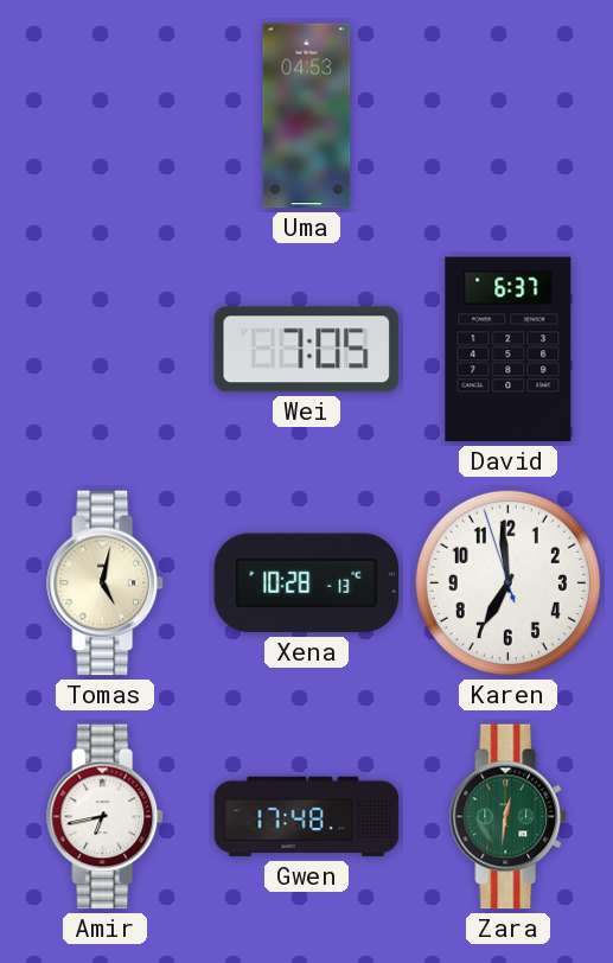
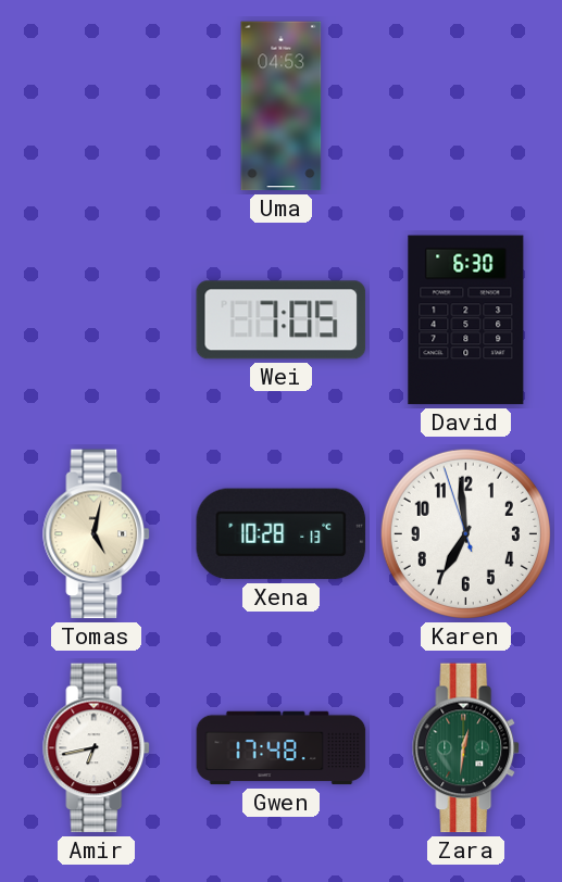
David: 6:37 -> 6:30
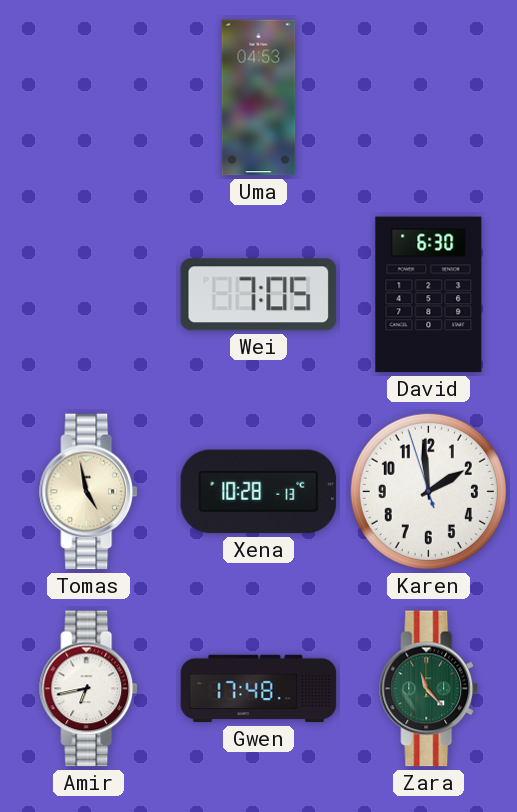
Tomas: 5:02 -> 4:58
Karen: 6:58 -> 1:58
Zara: 12:31 -> 11:23
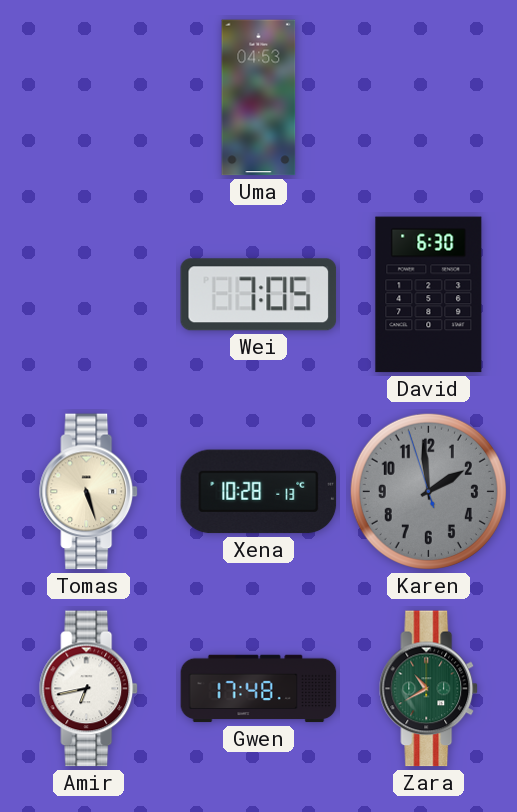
Tomas: 4:58 -> 5:27
Karen dial: white -> grey
Zara: 11:23 -> 10:40
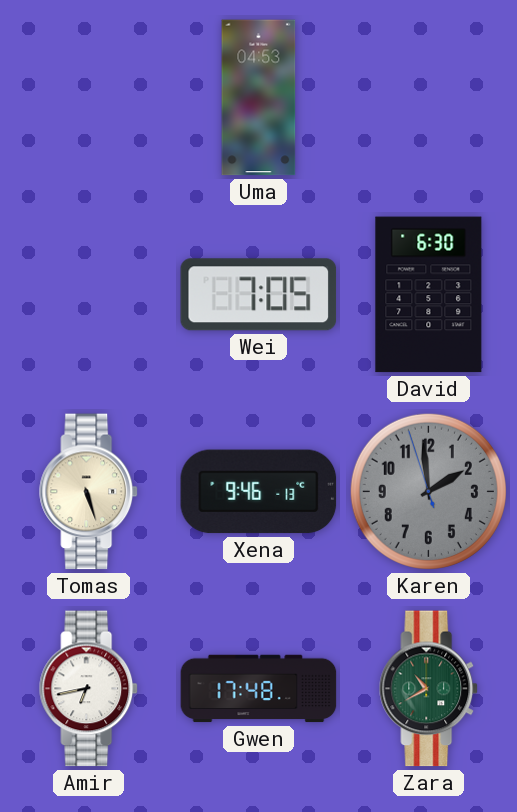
Xena: 10:28 -> 9:46
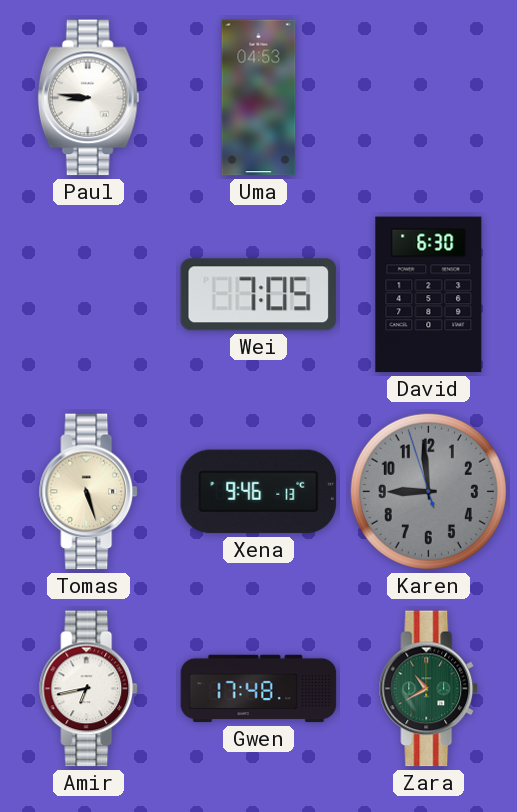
Paul: none -> 8:46
Karen: 1:58 -> 8:58
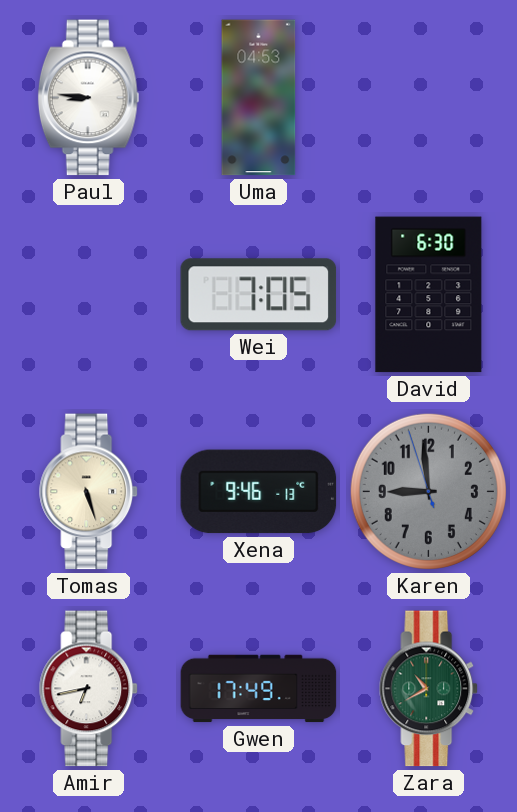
Gwen: 17:48 -> 17:49
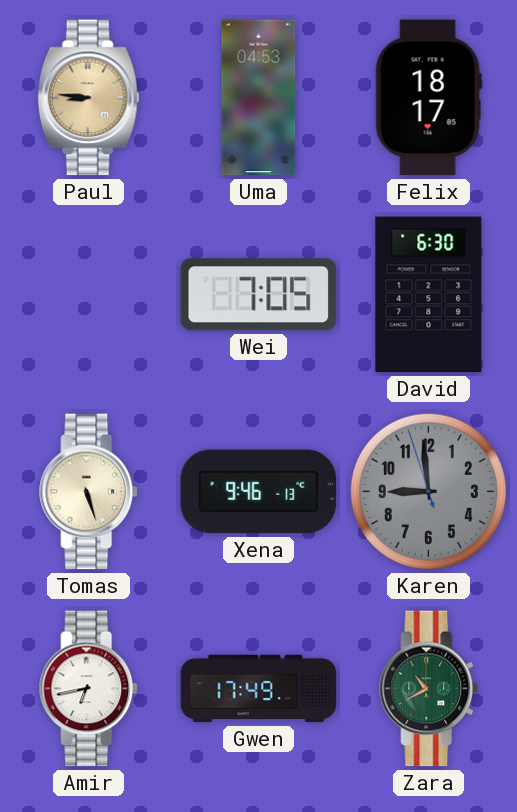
Paul dial: white -> champagne
Felix: none -> 18:17
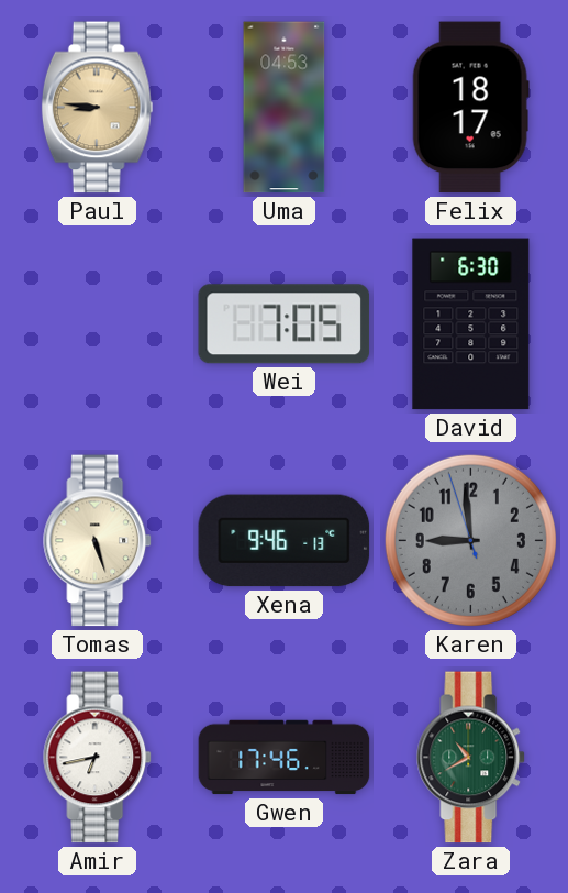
Gwen: 17:49 -> 17:46
